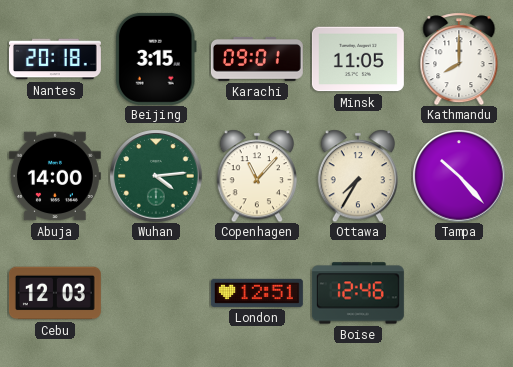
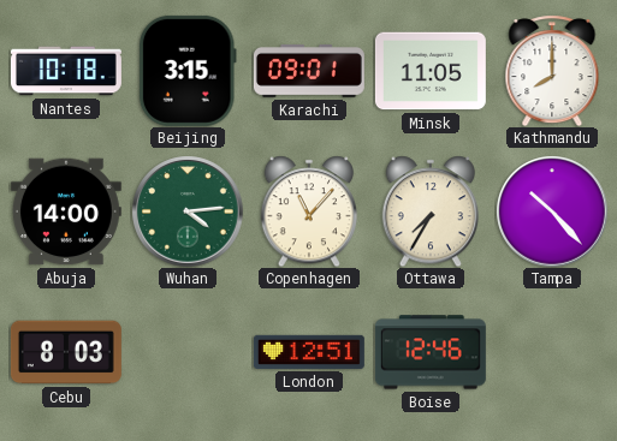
Nantes: 20:18 -> 10:18
Cebu: 12:03 -> 8:03
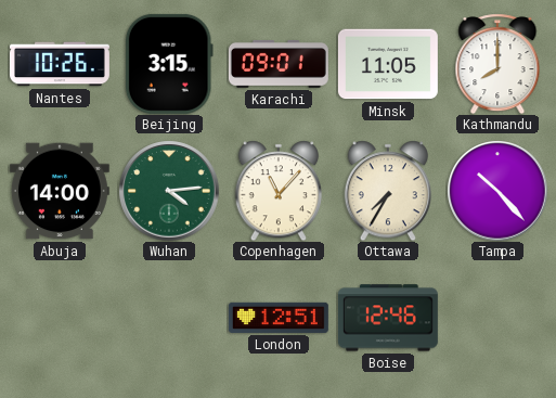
Nantes: 10:18 -> 10:26
Cebu: 8:03 -> none
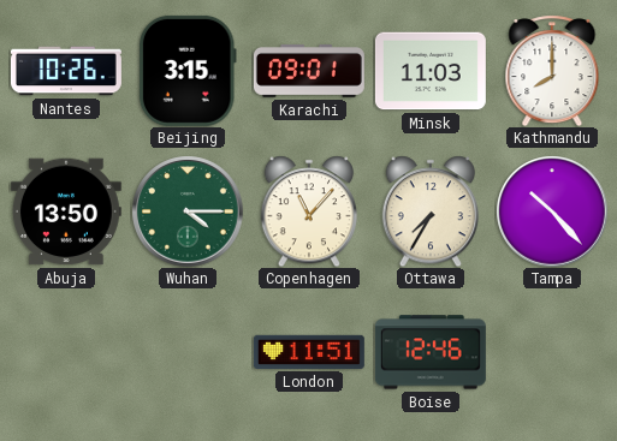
Minsk: 11:05 -> 11:03
Abuja: 14:00 -> 13:50
Wuhan: 4:14 -> 4:15
London: 12:51 -> 11:51
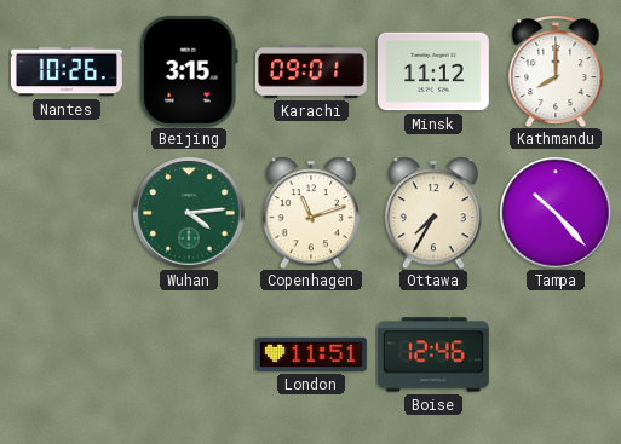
Minsk: 11:03 -> 11:12
Abuja: 13:50 -> none
Wuhan: 4:15 -> 4:14
Copenhagen: 11:07 -> 11:12
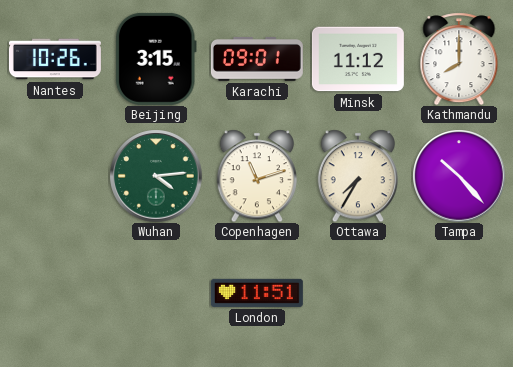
Boise: 12:46 -> none
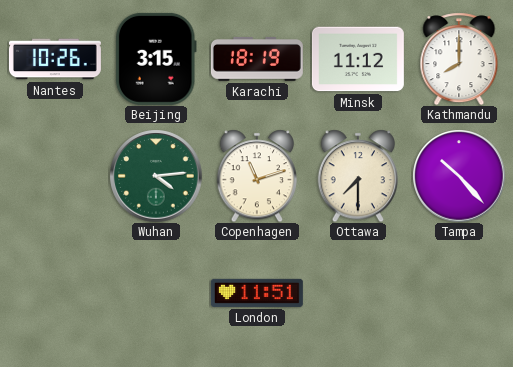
Karachi: 09:01 -> 18:19
Ottawa: 7:35 -> 7:30
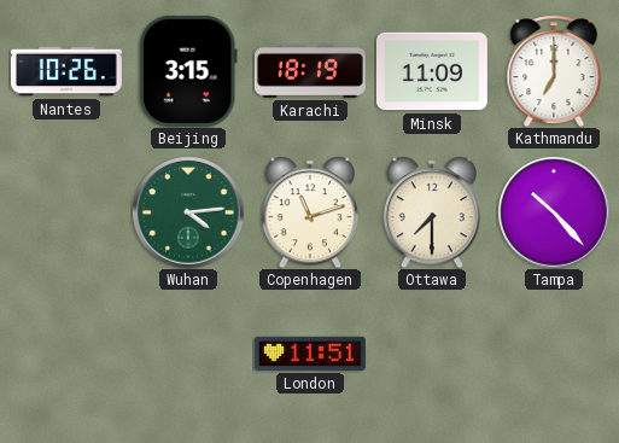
Minsk: 11:12 -> 11:09
Kathmandu: 8:00 -> 7:00
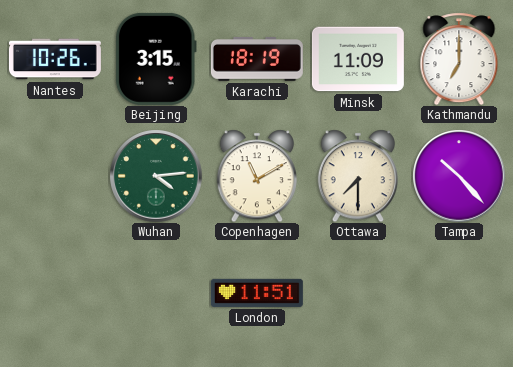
Copenhagen: 11:12 -> 11:10
